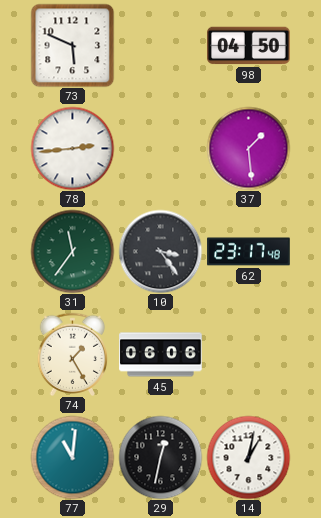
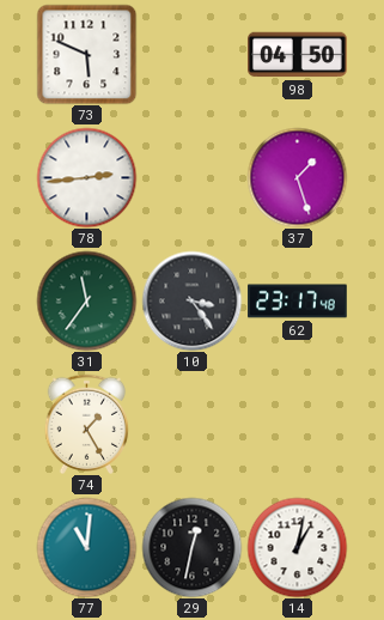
37: 1:29 -> 1:27
45: 06:06 -> none
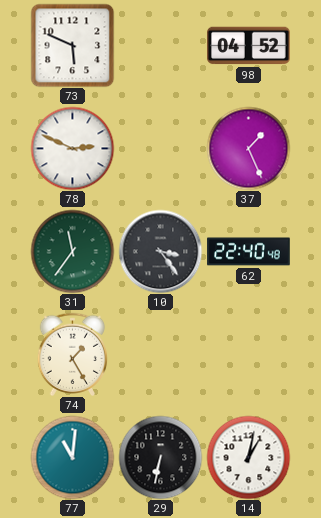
98: 04:50 -> 04:52
78: 2:44 -> 2:49
37: 1:27 -> 1:26
62: 23:17 -> 22:40
29: 12:32 -> 6:32
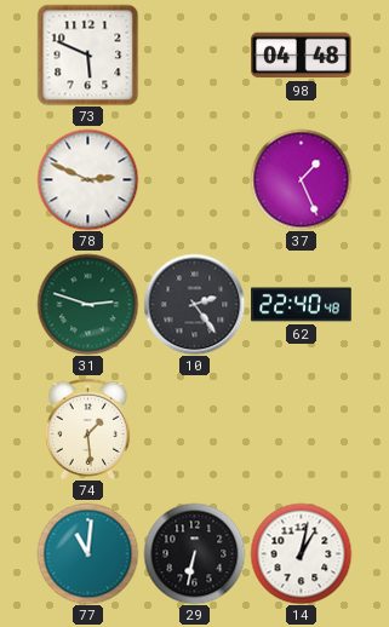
98: 04:52 -> 04:48
31: 11:36 -> 2:48
10: 3:24 -> 2:24
74: 1:25 -> 1:29
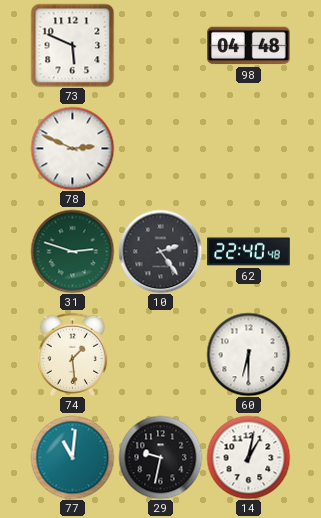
37: 1:26 -> none
60: none -> 6:30
29: 6:32 -> 9:32
